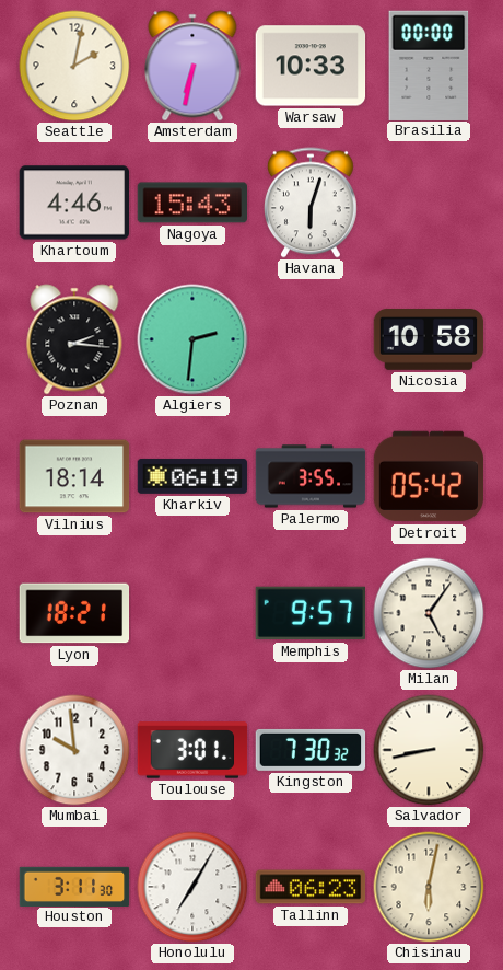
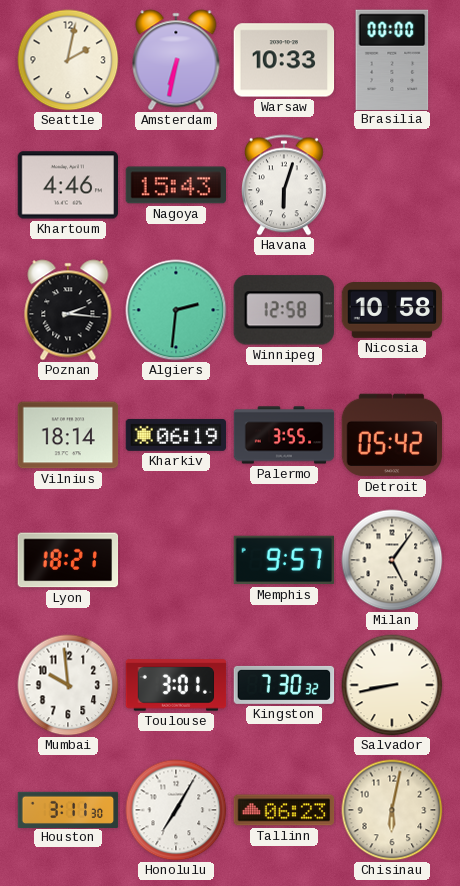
Winnipeg: none -> 12:58
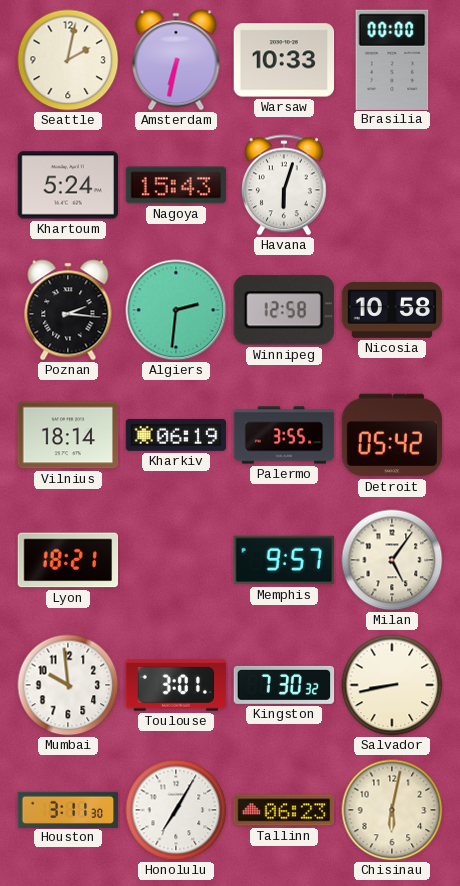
Khartoum: 4:46 -> 5:24
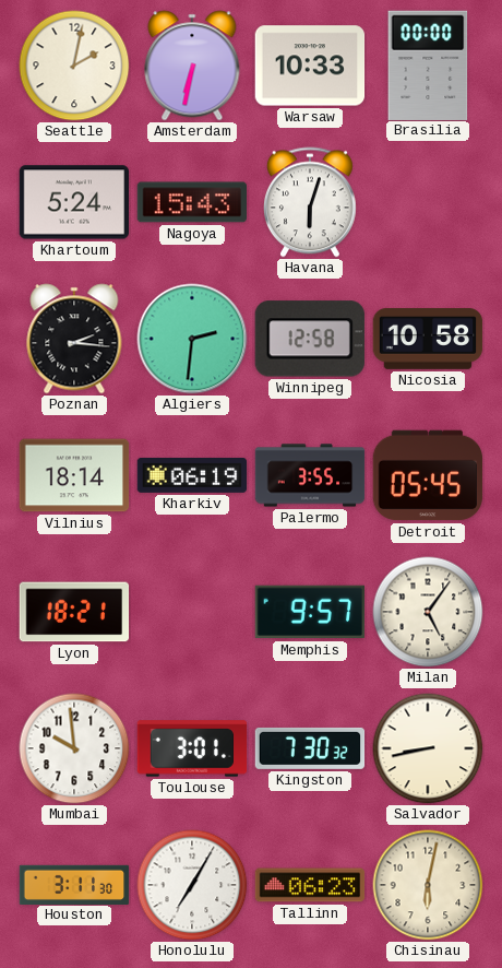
Detroit: 05:42 -> 05:45
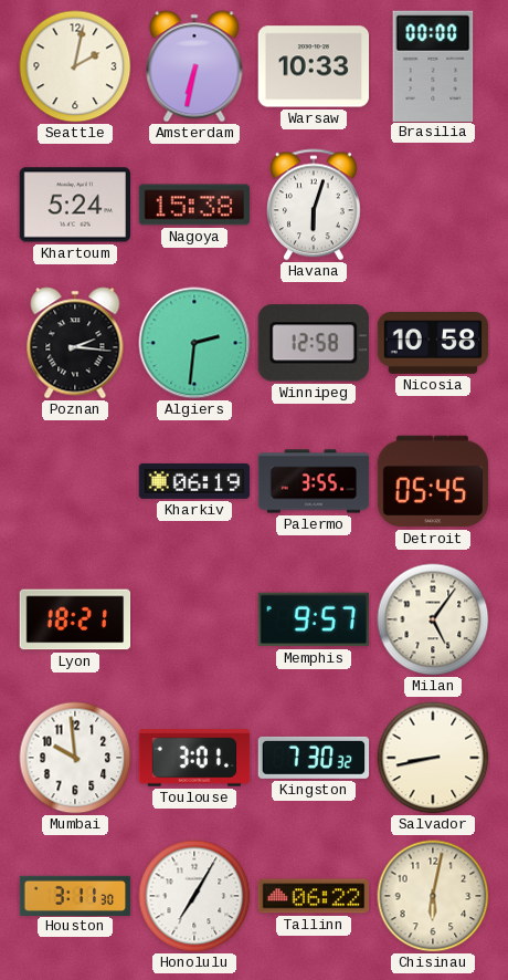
Nagoya: 15:43 -> 15:38
Vilnius: 18:14 -> none
Tallinn: 06:23 -> 06:22
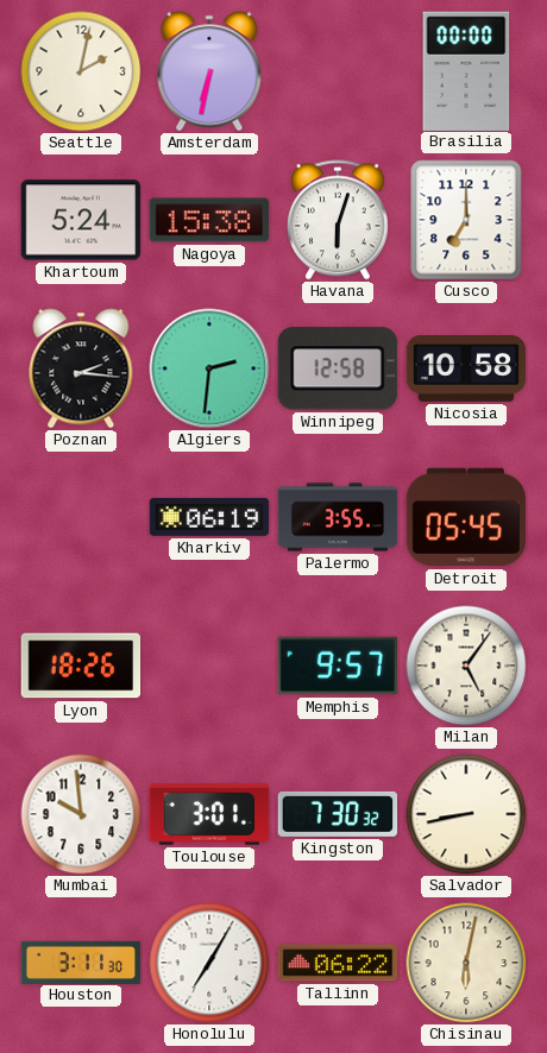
Warsaw: 10:33 -> none
Cusco: none -> 7:00
Lyon: 18:21 -> 18:26
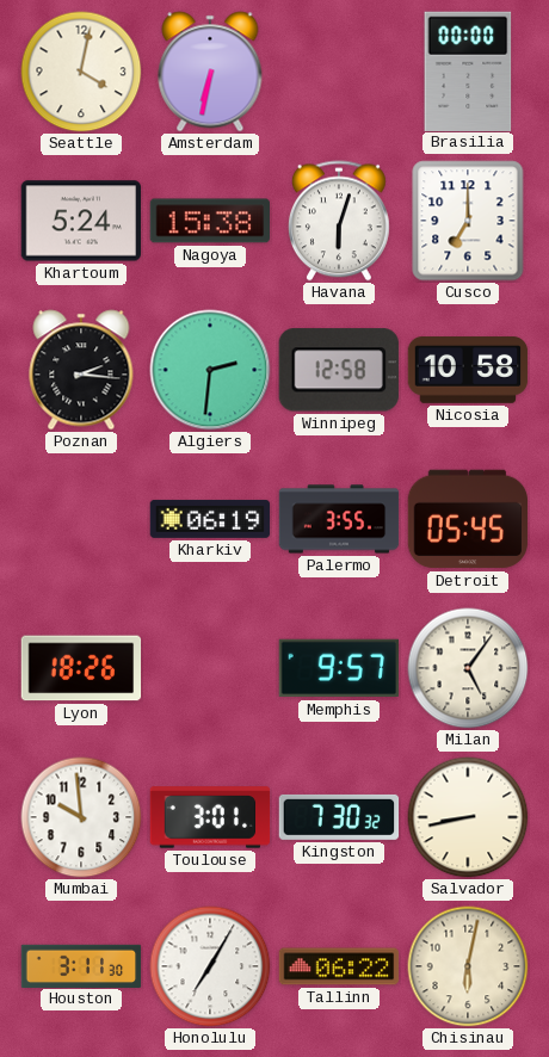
Seattle: 2:02 -> 4:02
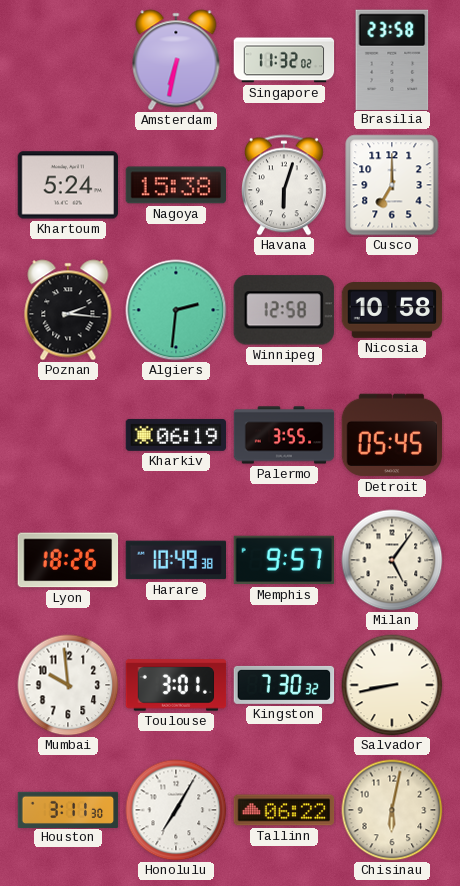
Seattle: 4:02 -> none
Singapore: none -> 11:32
Brasilia: 00:00 -> 23:58
Harare: none -> 10:49
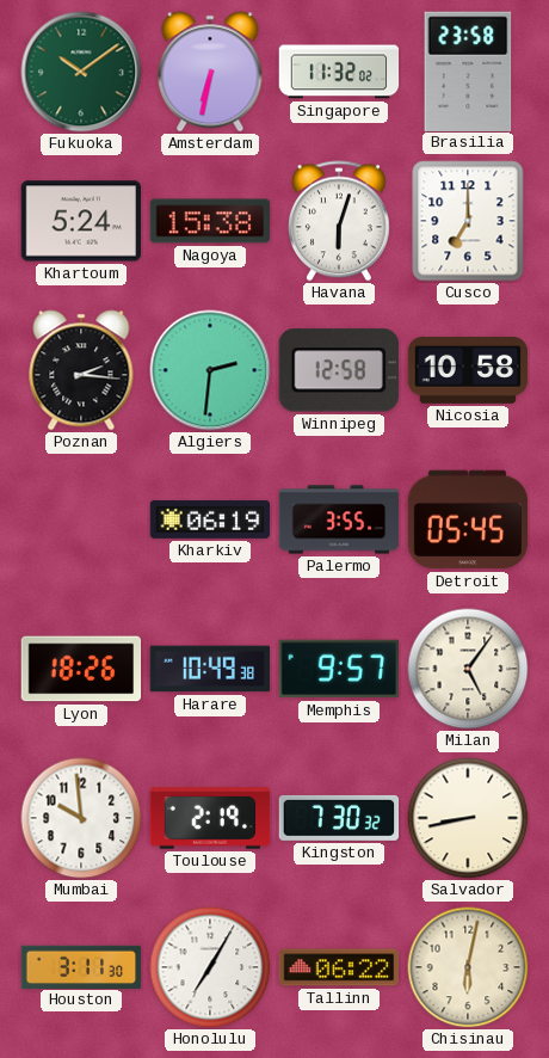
Fukuoka: none -> 10:09
Toulouse: 3:01 -> 2:19
